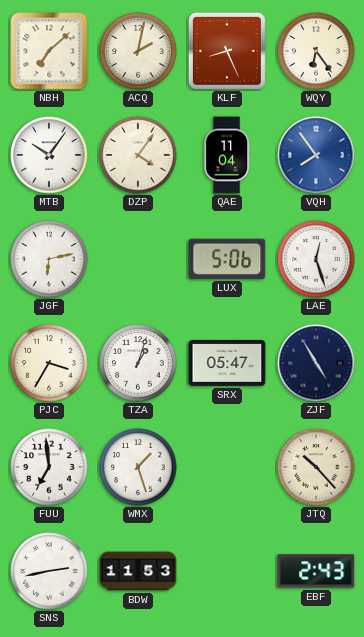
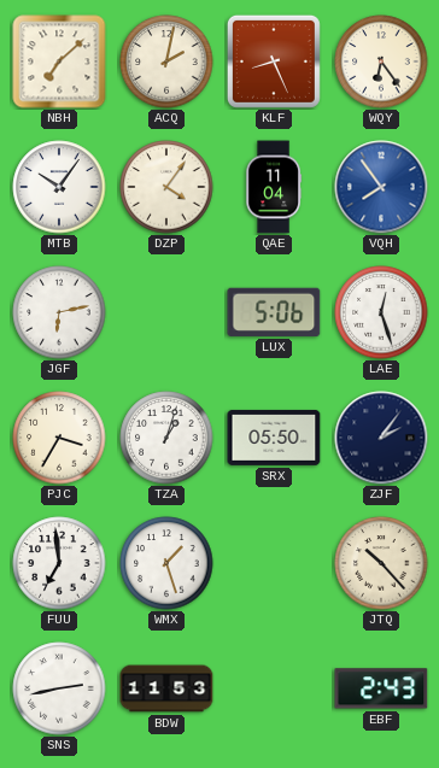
SRX: 05:47 -> 05:50
ZJF: 4:55 -> 2:06
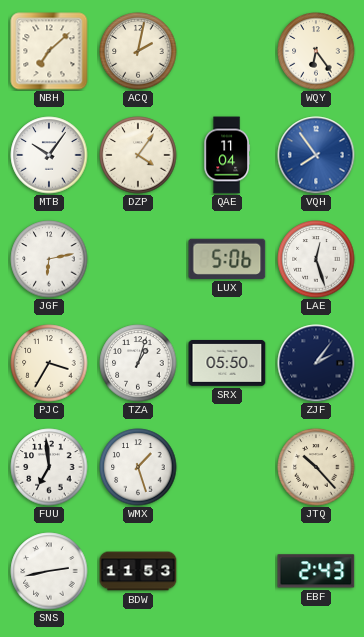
KLF: 8:26 -> none
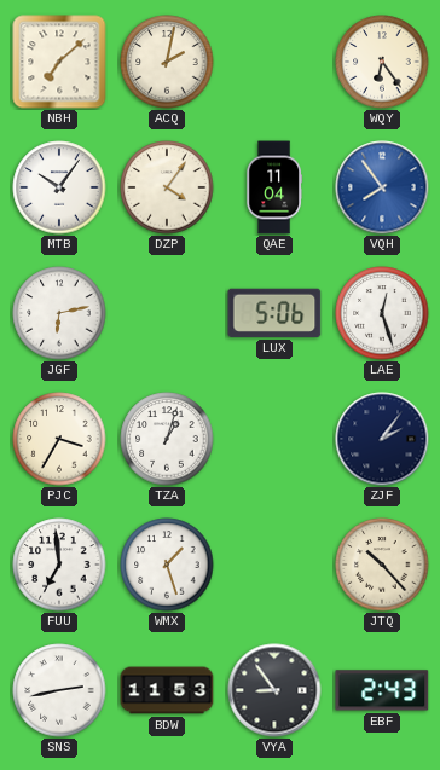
SRX: 05:50 -> none
VYA: none -> 8:54
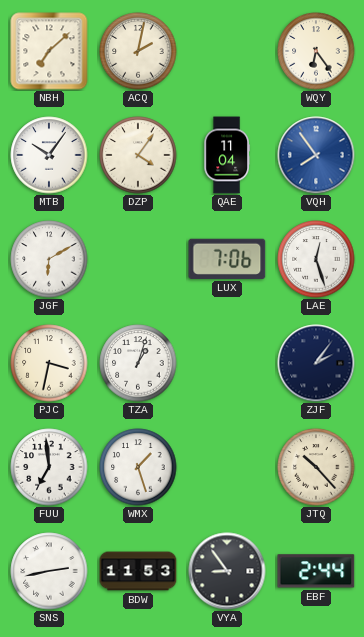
JGF: 6:13 -> 6:10
LUX: 5:06 -> 7:06
PJC: 3:35 -> 3:32
EBF: 2:43 -> 2:44
